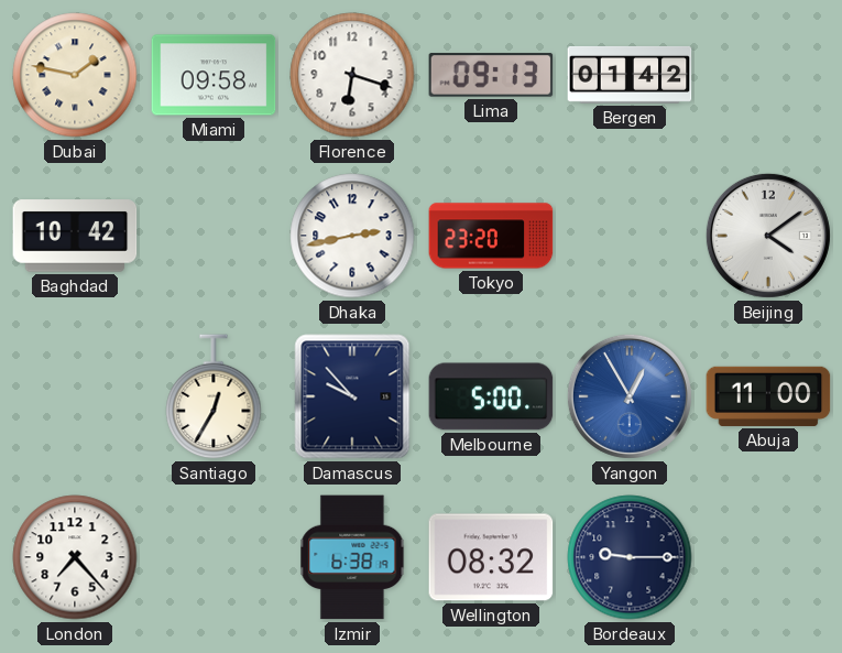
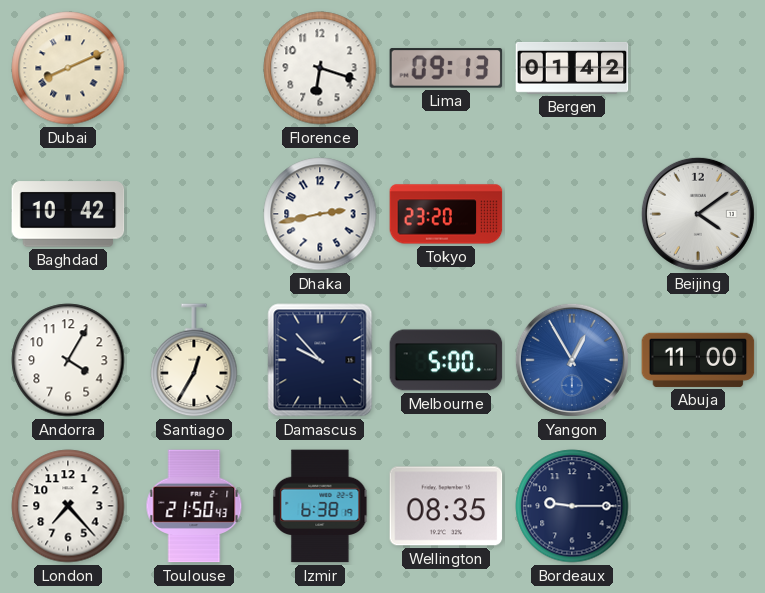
Dubai: 1:47 -> 8:11
Miami: 09:58 -> none
Andorra: none -> 4:05
Toulouse: none -> 21:50
Wellington: 08:32 -> 08:35
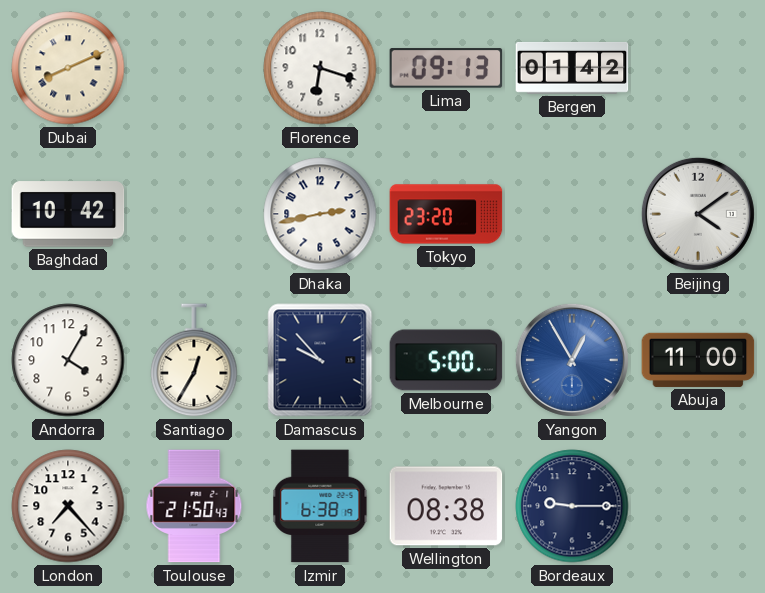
Wellington: 08:35 -> 08:38
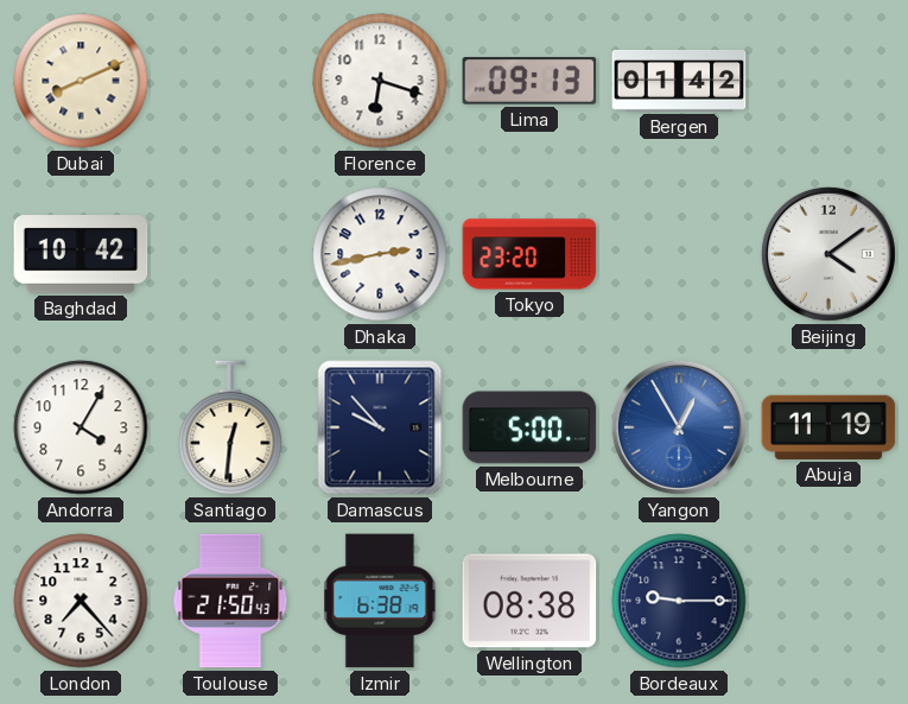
Santiago: 12:35 -> 12:31
Abuja: 11:00 -> 11:19
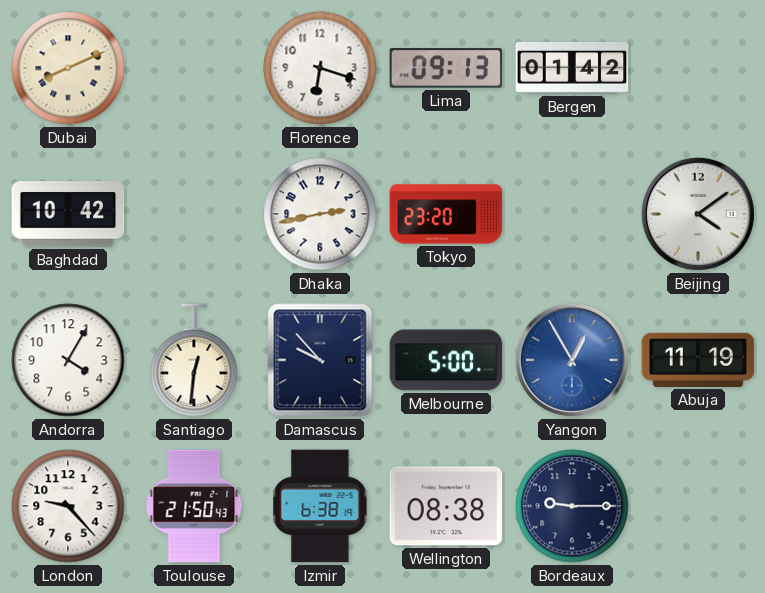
London: 7:23 -> 9:23
